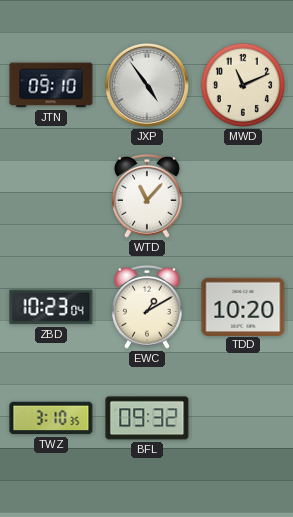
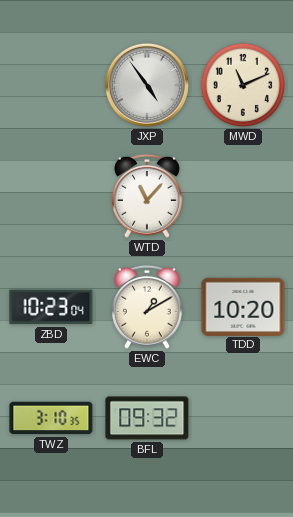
JTN: 09:10 -> none
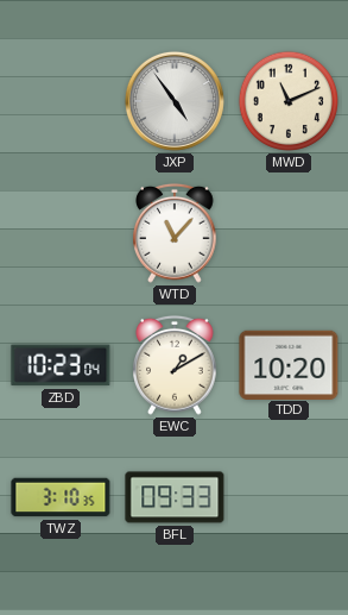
BFL: 09:32 -> 09:33
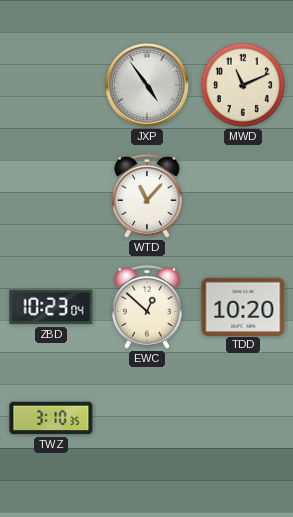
EWC: 1:10 -> 12:52
BFL: 09:33 -> none
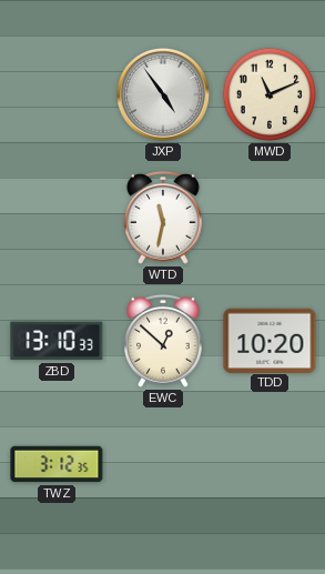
WTD: 11:07 -> 11:32
ZBD: 10:23 -> 13:10
TWZ: 3:10 -> 3:12
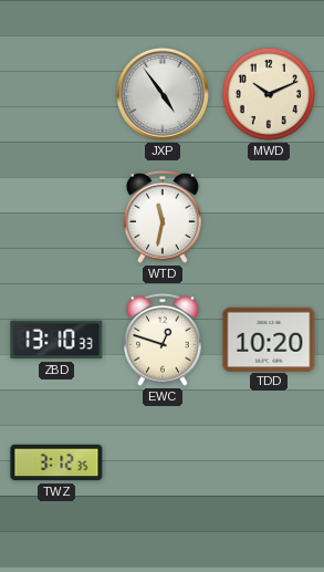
MWD: 11:11 -> 10:11
EWC: 12:52 -> 12:48
